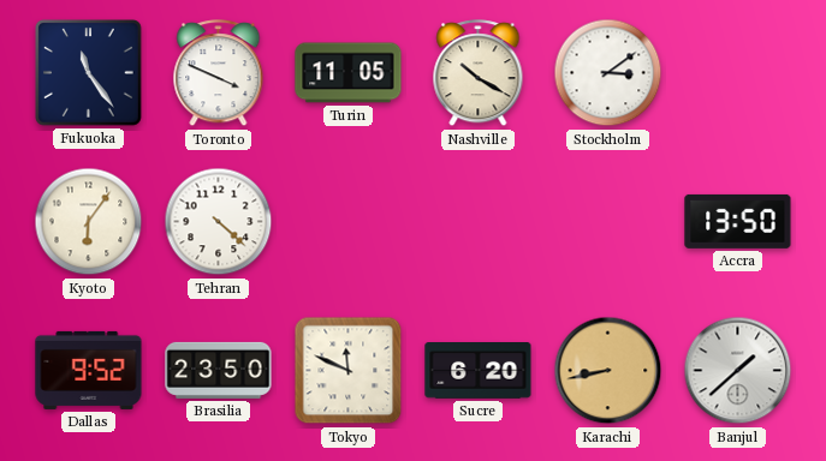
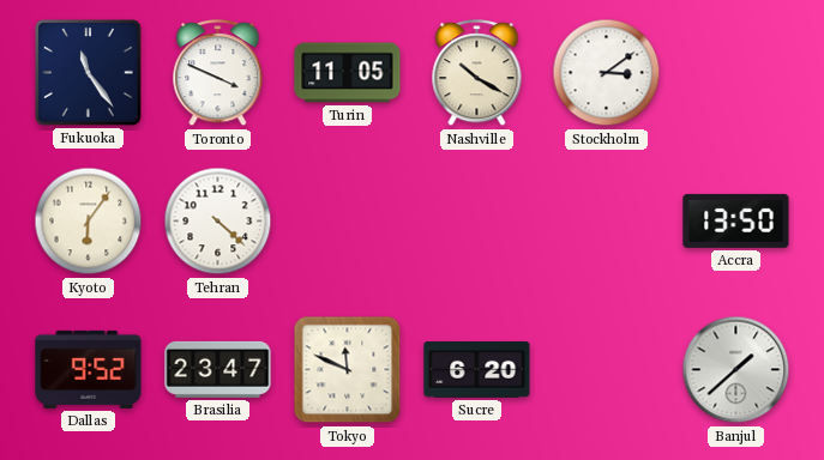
Brasilia: 23:50 -> 23:47
Karachi: 8:43 -> none
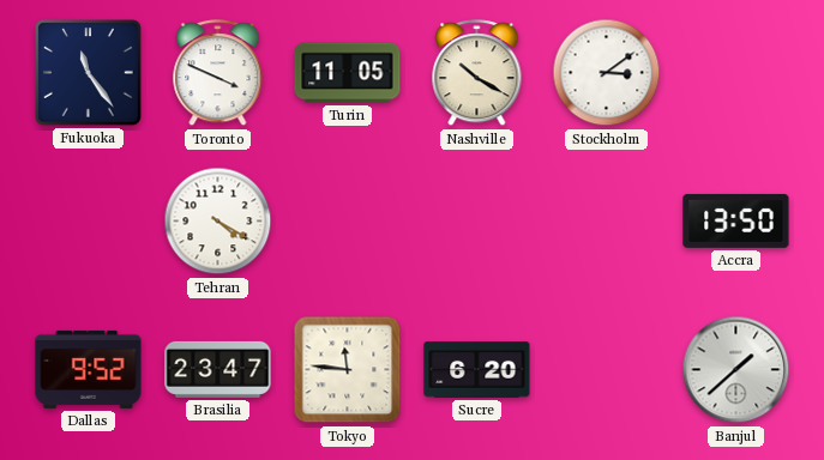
Kyoto: 6:06 -> none
Tehran: 4:22 -> 4:20
Tokyo: 11:49 -> 11:46
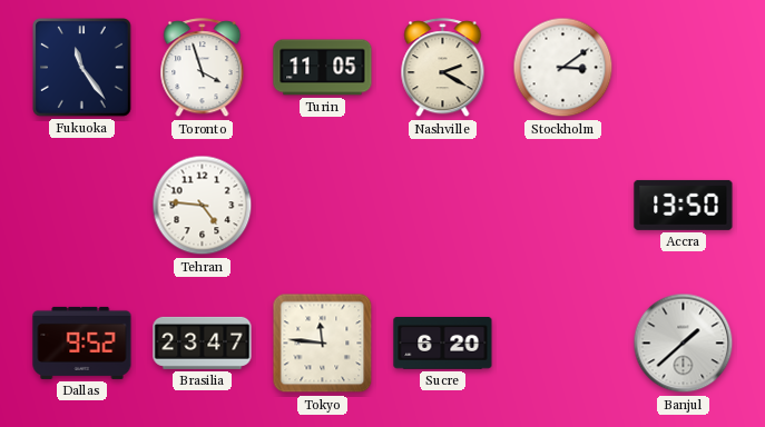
Toronto: 3:49 -> 3:57
Nashville: 10:20 -> 2:20
Tehran: 4:20 -> 4:46
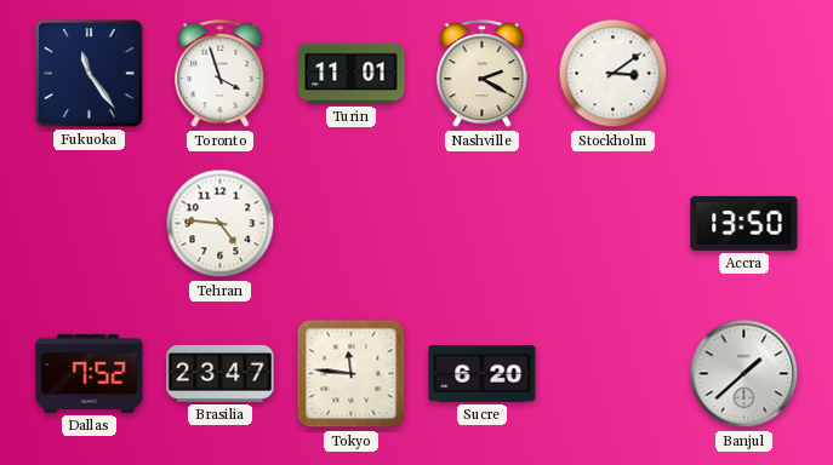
Turin: 11:05 -> 11:01
Dallas: 9:52 -> 7:52
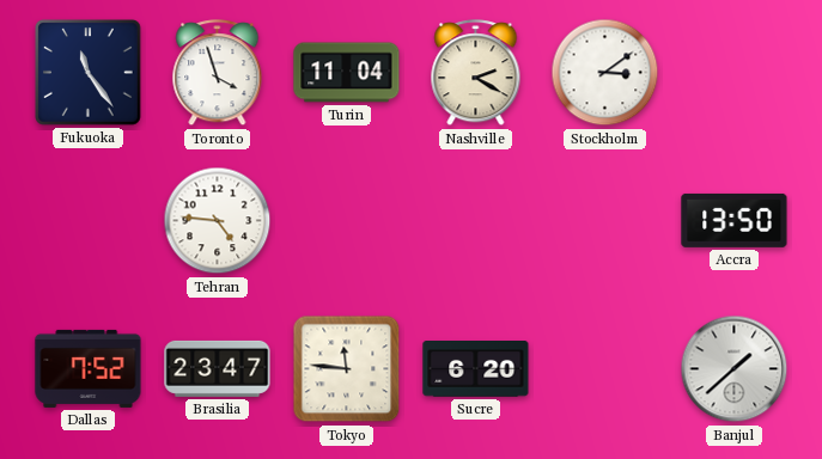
Turin: 11:01 -> 11:04
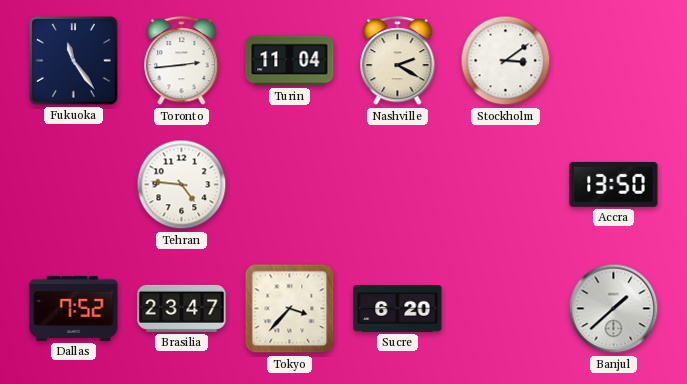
Toronto: 3:57 -> 2:44
Tokyo: 11:46 -> 3:37
